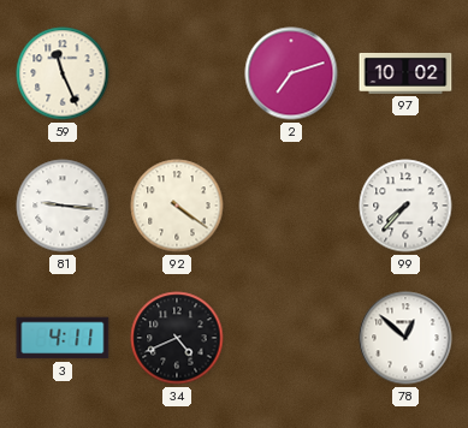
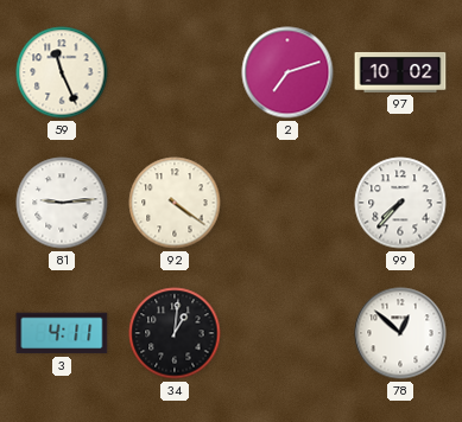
81: 9:16 -> 9:14
34: 4:41 -> 1:01
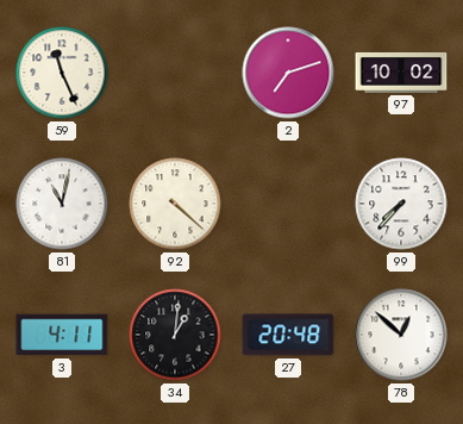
81: 9:14 -> 11:02
92: 4:21 -> 4:22
27: none -> 20:48
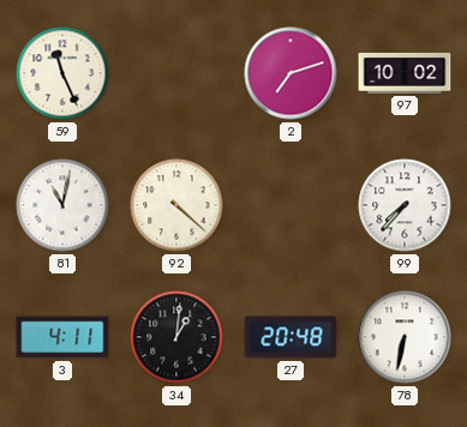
78: 12:52 -> 6:32
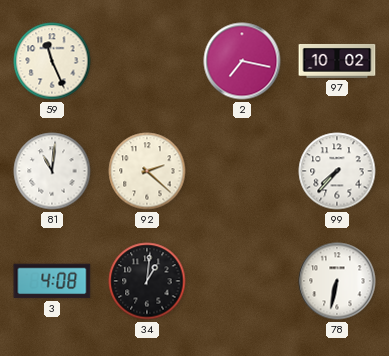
2: 7:12 -> 7:17
81: 11:02 -> 11:01
92: 4:22 -> 2:22
3: 4:11 -> 4:08
27: 20:48 -> none
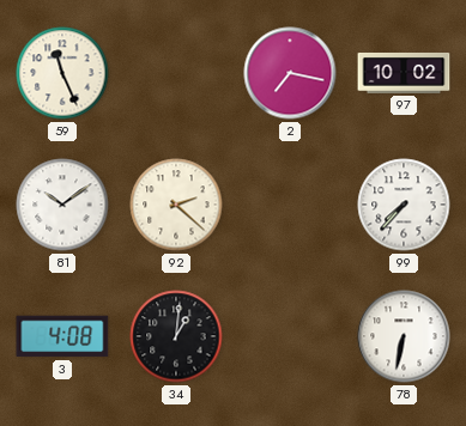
81: 11:01 -> 10:09
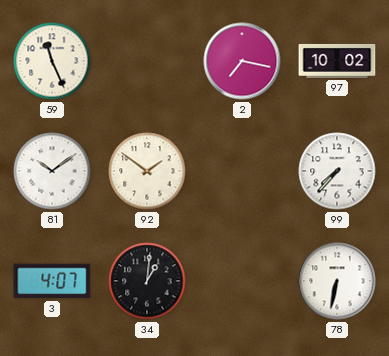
92: 2:22 -> 1:51
3: 4:08 -> 4:07
